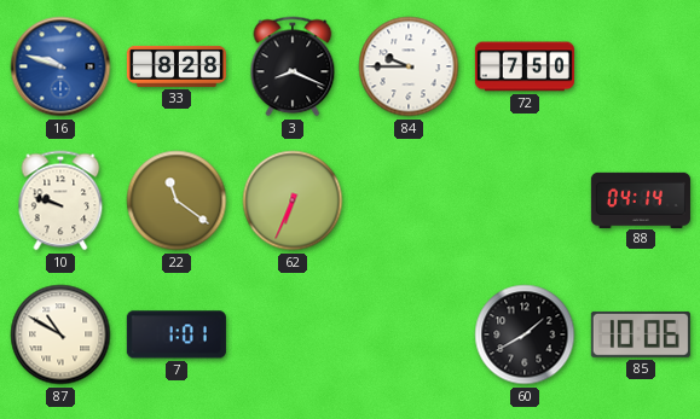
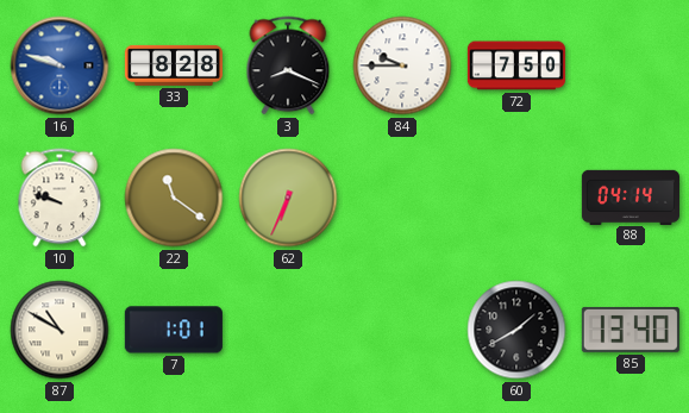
85: 10:06 -> 13:40
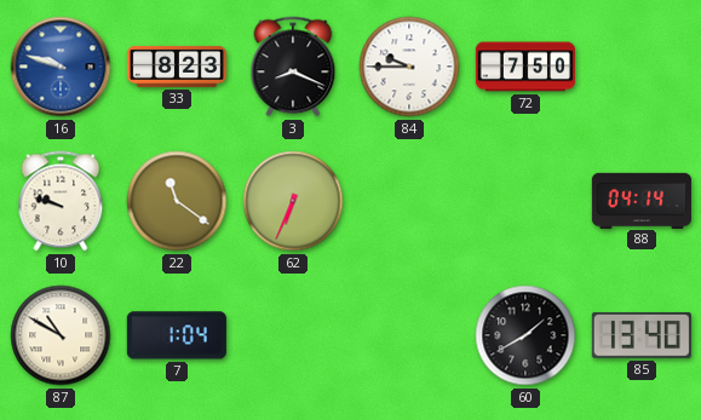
33: 8:28 -> 8:23
7: 1:01 -> 1:04
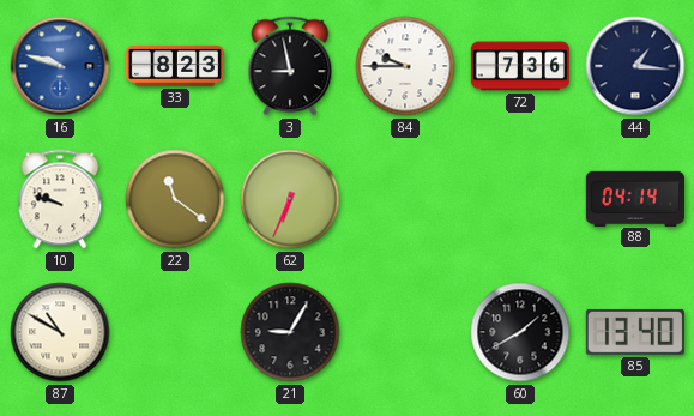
3: 8:19 -> 8:58
72: 7:50 -> 7:36
44: none -> 1:16
7: 1:04 -> none
21: none -> 9:05
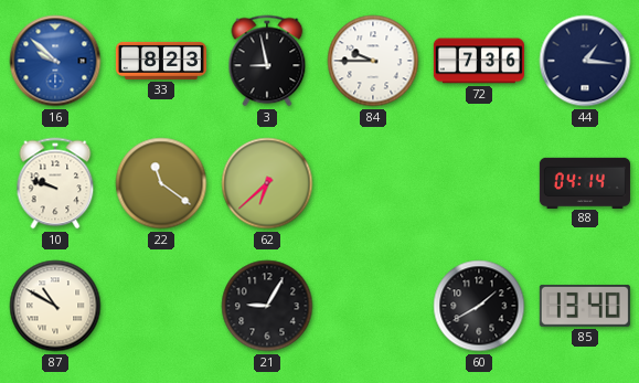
16: 9:48 -> 9:52
62: 6:34 -> 6:38
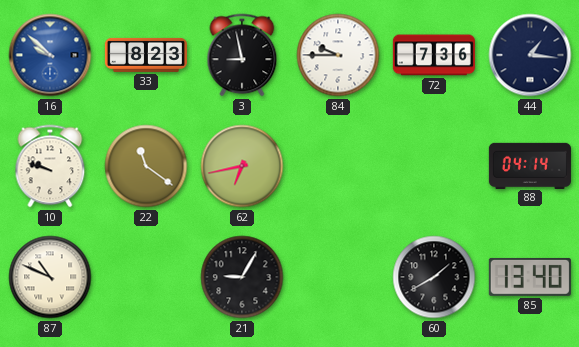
62: 6:38 -> 6:43
87: 10:50 -> 10:49
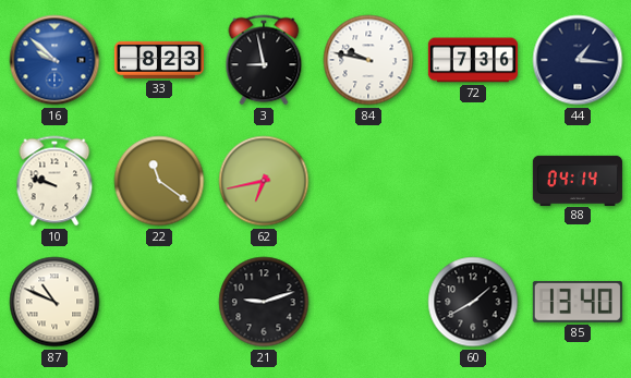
84: 9:45 -> 9:47
21: 9:05 -> 9:12
